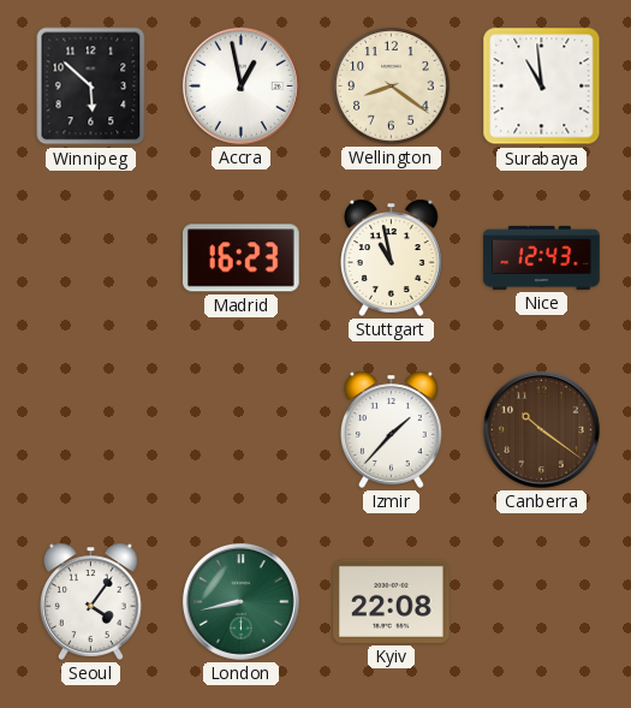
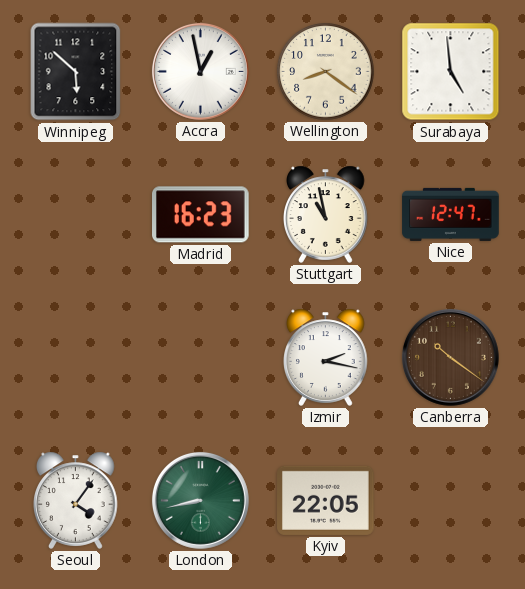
Surabaya: 10:59 -> 4:59
Nice: 12:43 -> 12:47
Izmir: 1:37 -> 2:17
Kyiv: 22:08 -> 22:05
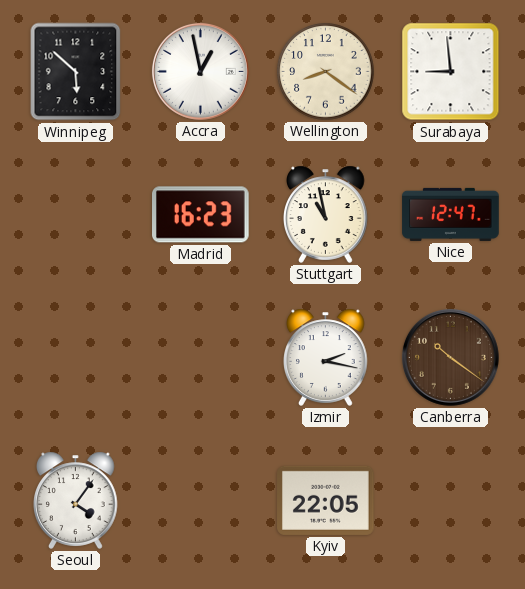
Surabaya: 4:59 -> 8:59
London: 8:43 -> none
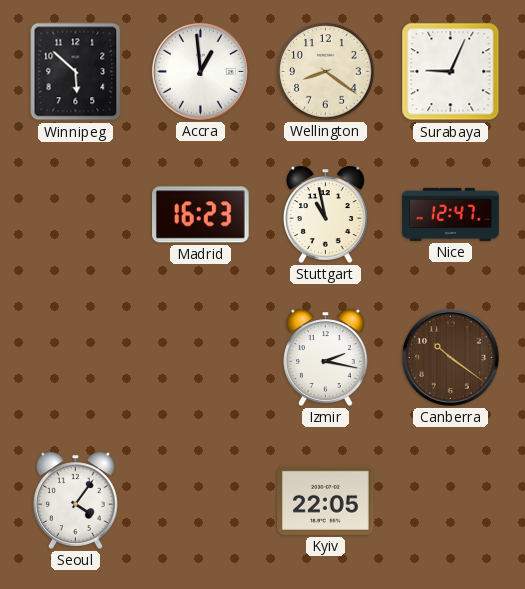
Accra: 12:58 -> 12:59
Surabaya: 8:59 -> 9:04
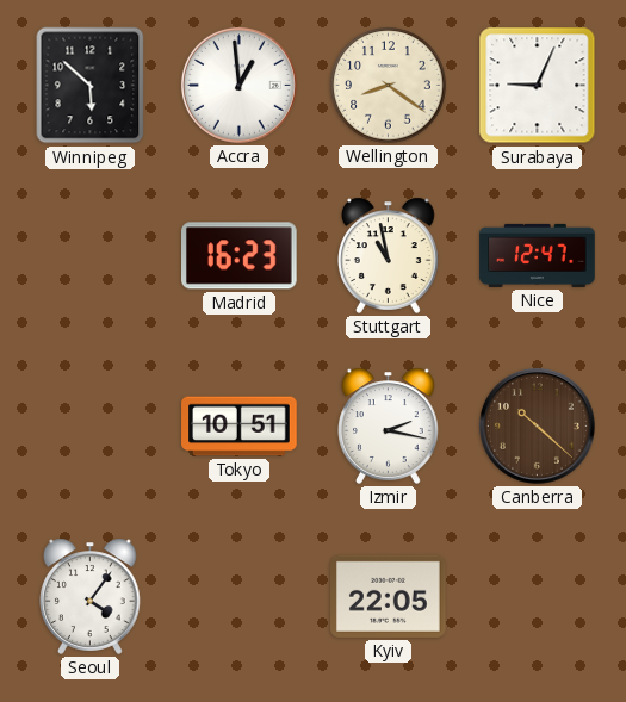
Tokyo: none -> 10:51
Canberra: 10:21 -> 10:22
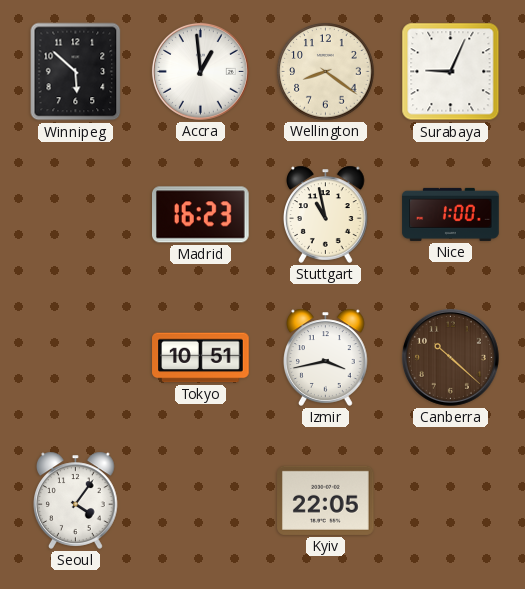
Nice: 12:47 -> 1:00
Izmir: 2:17 -> 3:43
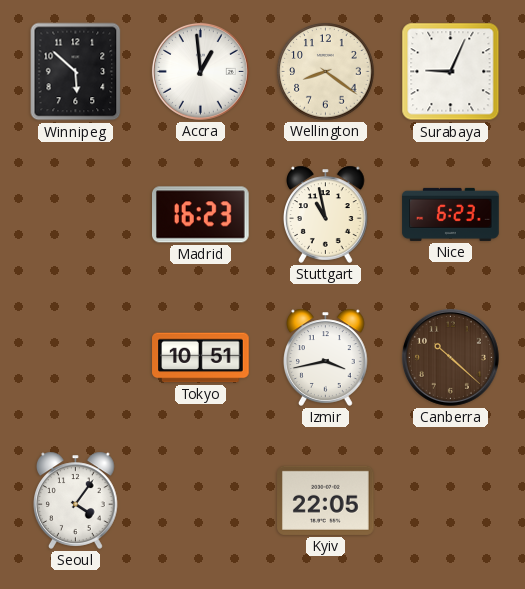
Nice: 1:00 -> 6:23
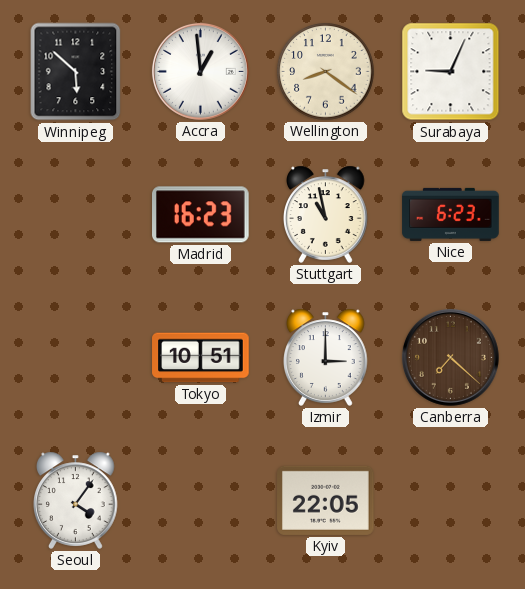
Izmir: 3:43 -> 3:00
Canberra: 10:22 -> 7:22
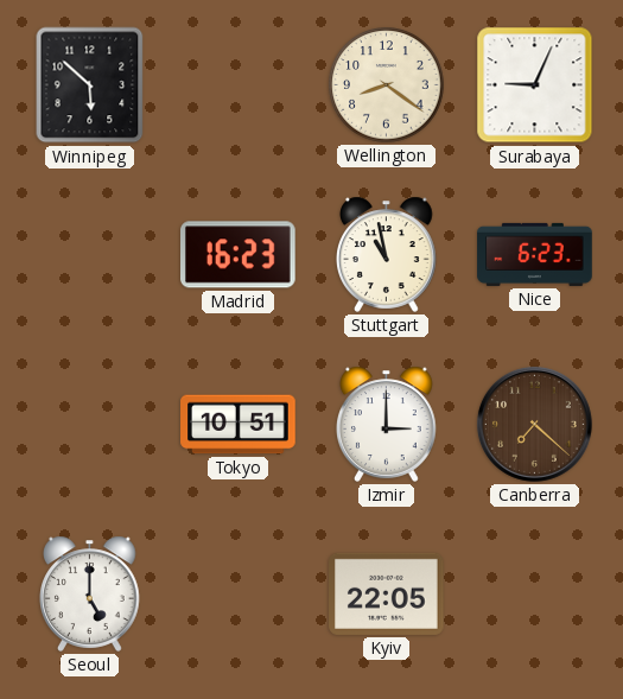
Accra: 12:59 -> none
Seoul: 4:06 -> 5:00
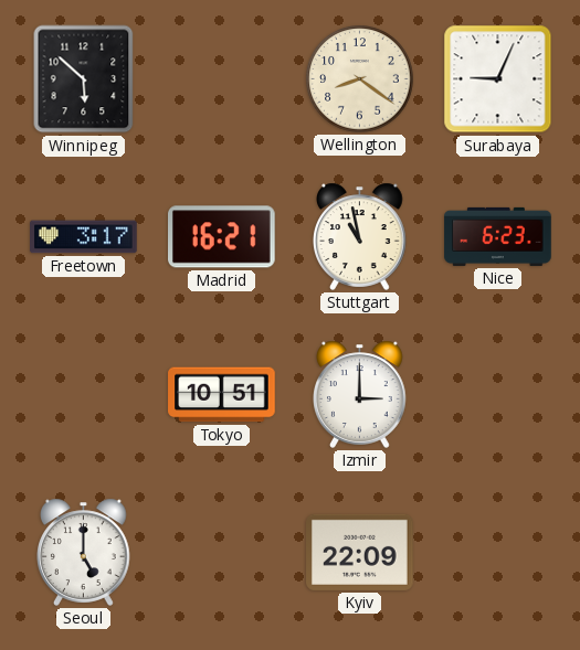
Freetown: none -> 3:17
Madrid: 16:23 -> 16:21
Canberra: 7:22 -> none
Kyiv: 22:05 -> 22:09
